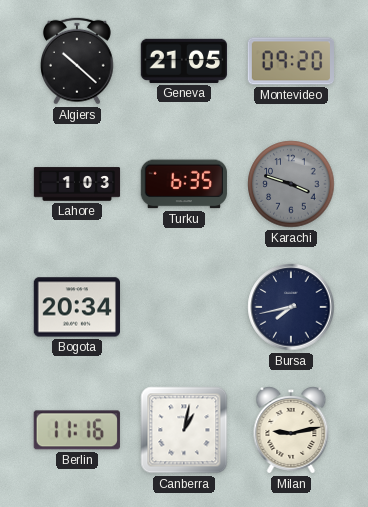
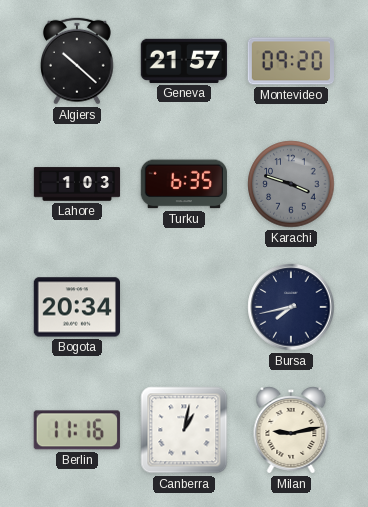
Geneva: 21:05 -> 21:57
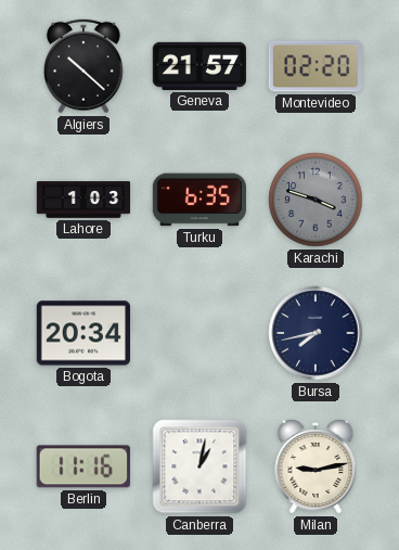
Montevideo: 09:20 -> 02:20
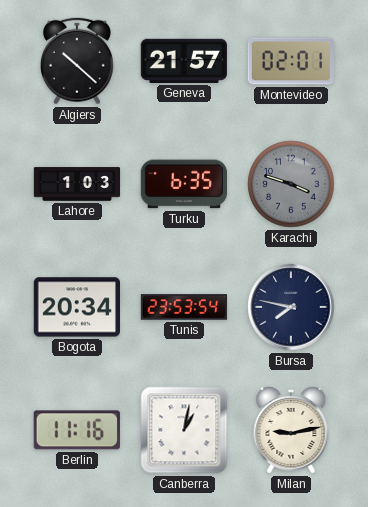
Montevideo: 02:20 -> 02:01
Tunis: none -> 23:53
Bursa: 7:43 -> 7:47
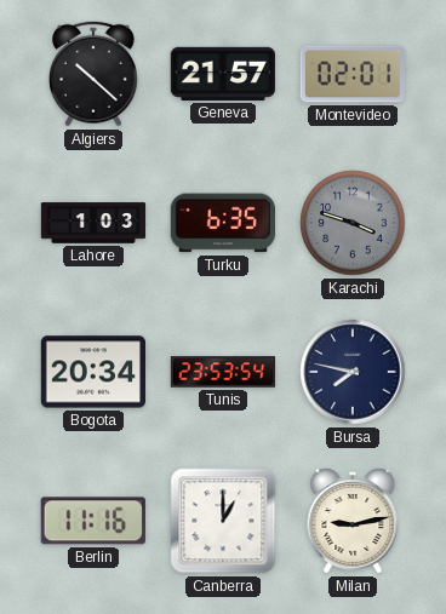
Canberra: 1:02 -> 1:00
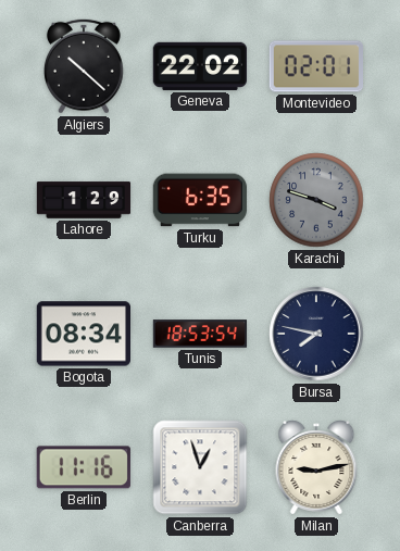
Geneva: 21:57 -> 22:02
Lahore: 1:03 -> 1:29
Bogota: 20:34 -> 08:34
Tunis: 23:53 -> 18:53
Canberra: 1:00 -> 12:57
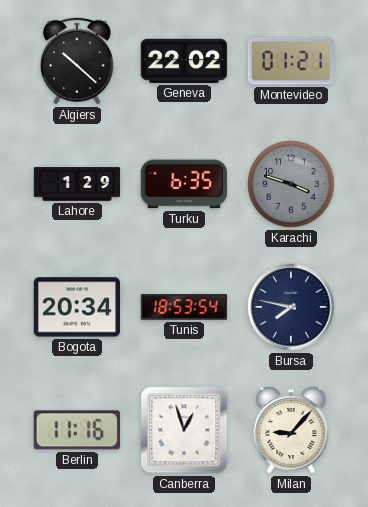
Montevideo: 02:01 -> 01:21
Bogota: 08:34 -> 20:34
Milan: 9:13 -> 9:07
